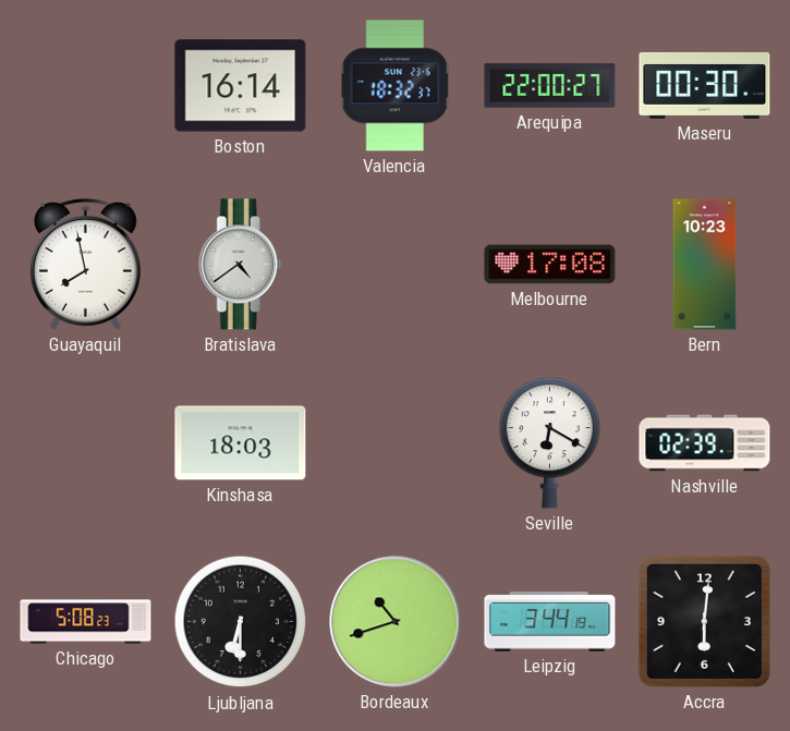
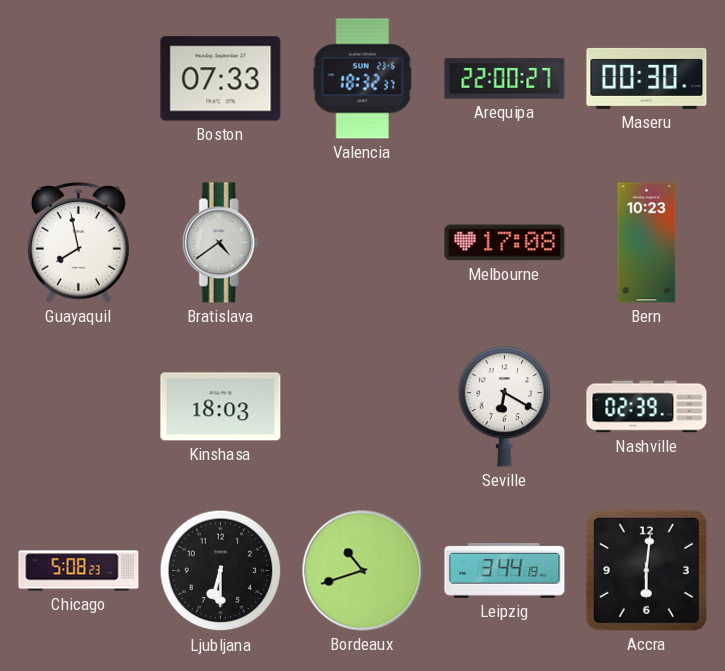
Boston: 16:14 -> 07:33
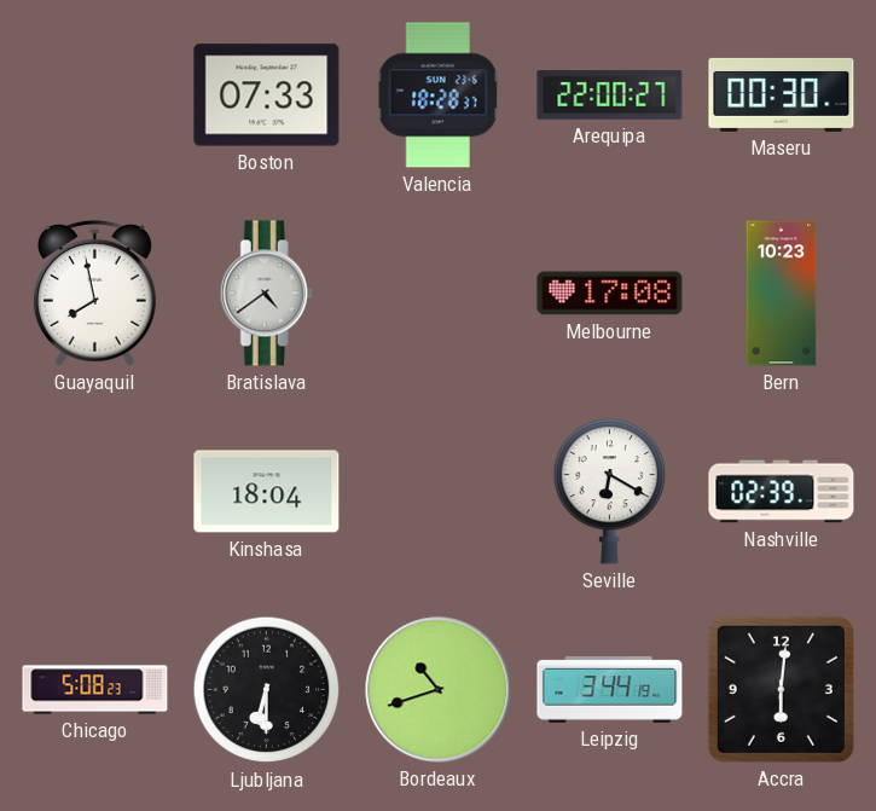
Valencia: 18:32 -> 18:28
Kinshasa: 18:03 -> 18:04
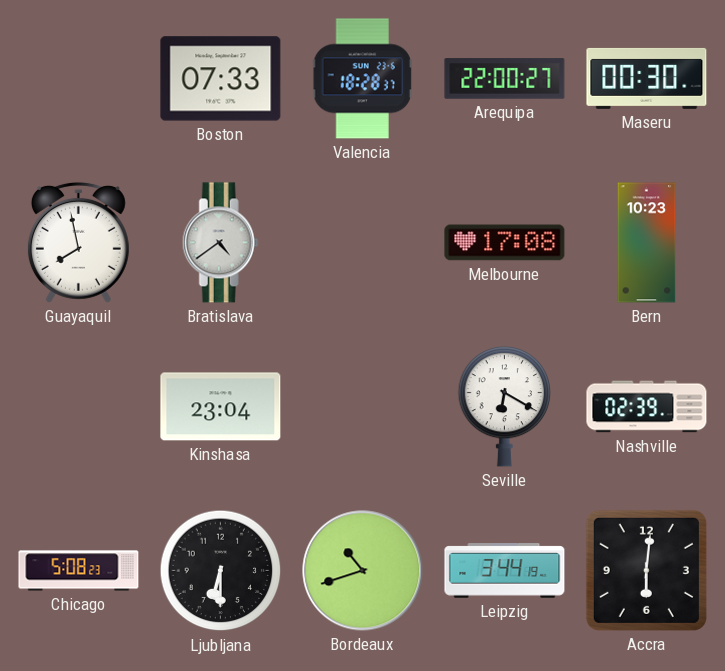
Kinshasa: 18:04 -> 23:04
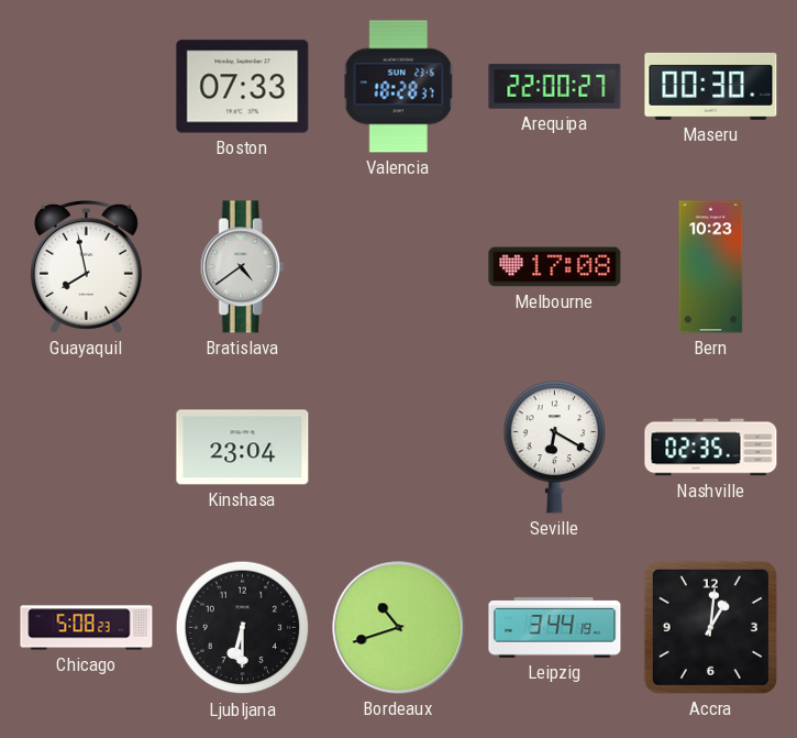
Nashville: 02:39 -> 02:35
Accra: 6:01 -> 1:01
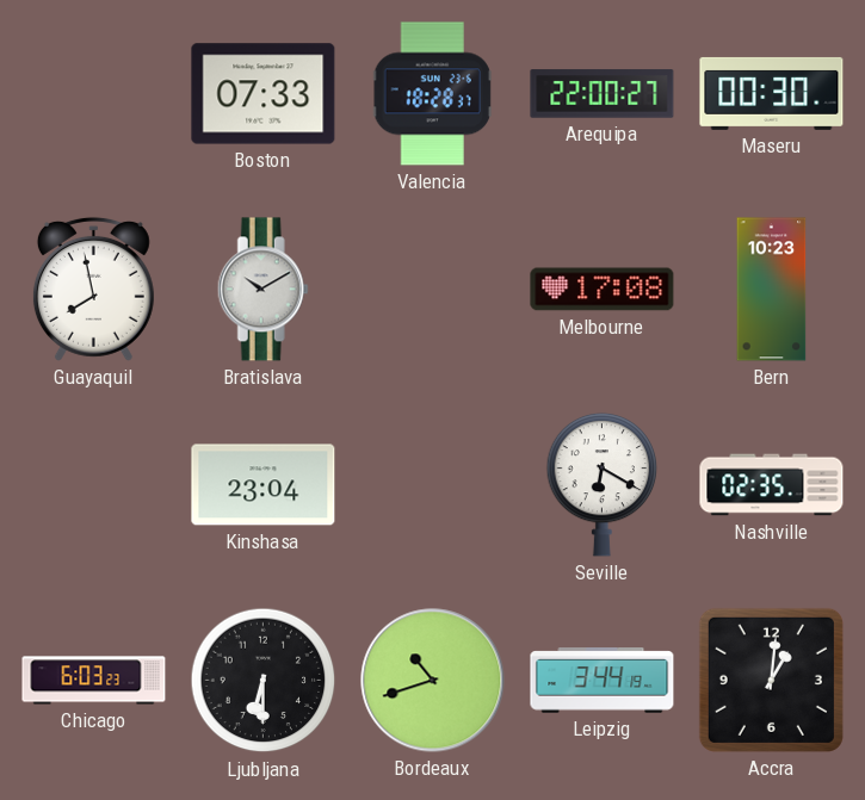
Bratislava: 4:39 -> 10:10
Chicago: 5:08 -> 6:03
